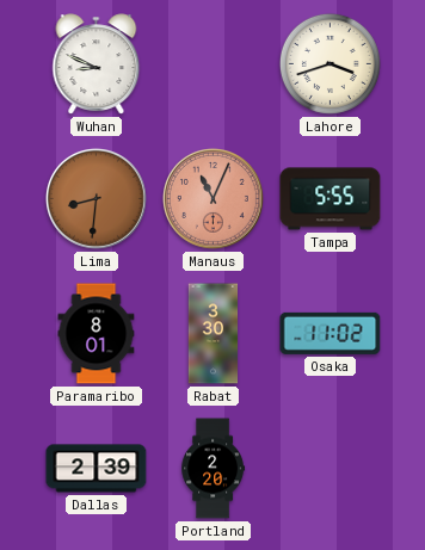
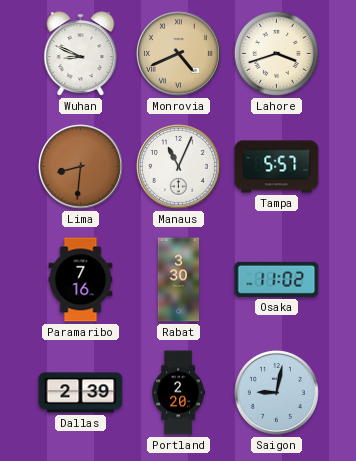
Monrovia: none -> 4:41
Manaus dial: salmon -> white
Tampa: 5:55 -> 5:57
Paramaribo: 8:01 -> 7:16
Saigon: none -> 9:02
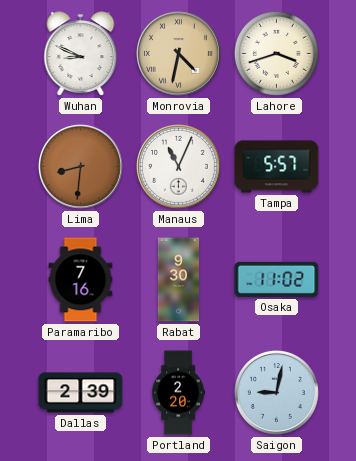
Monrovia: 4:41 -> 4:32
Rabat: 3:30 -> 9:30
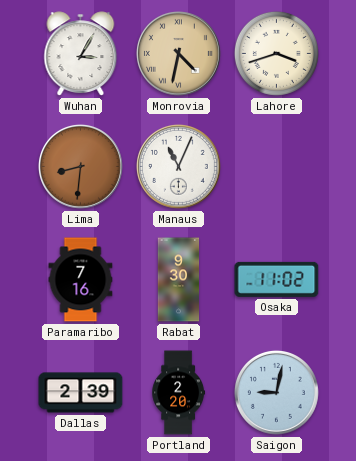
Wuhan: 8:49 -> 3:05
Tampa: 5:57 -> none
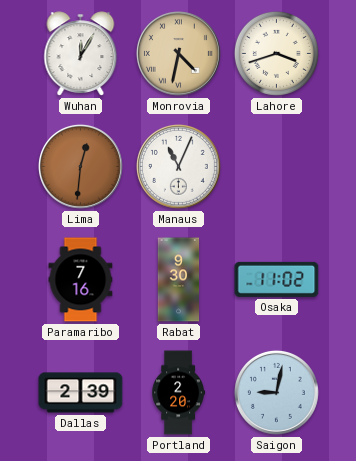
Wuhan: 3:05 -> 12:05
Lima: 8:31 -> 12:31
